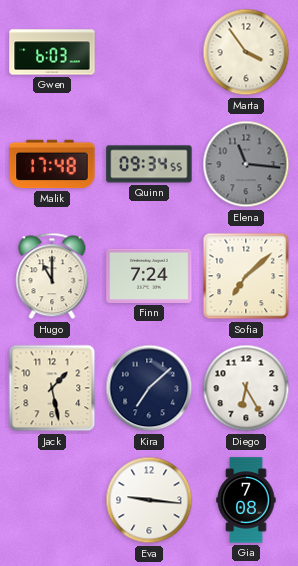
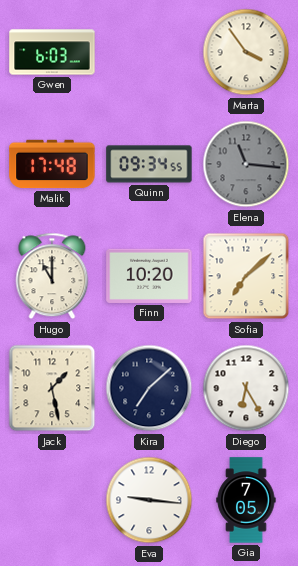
Finn: 7:24 -> 10:20
Gia: 7:08 -> 7:05
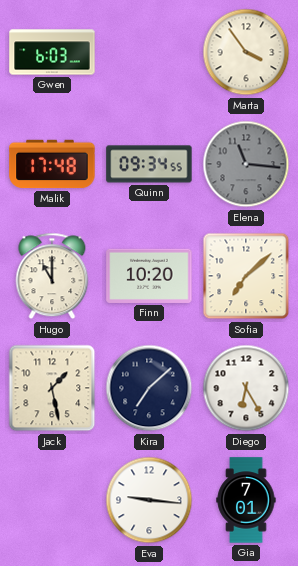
Gia: 7:05 -> 7:01
